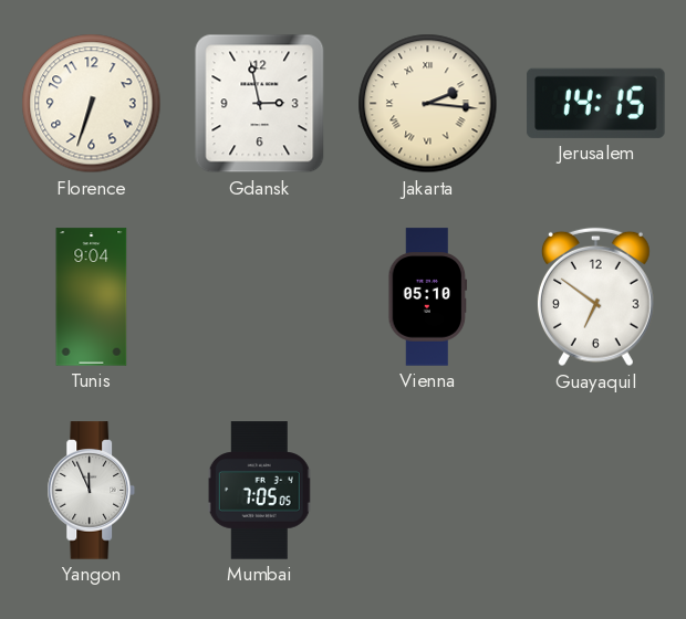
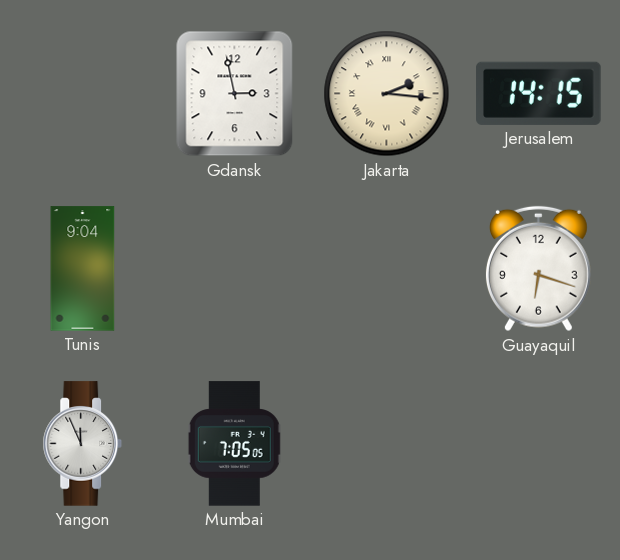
Florence: 6:33 -> none
Vienna: 05:10 -> none
Guayaquil: 6:51 -> 6:18
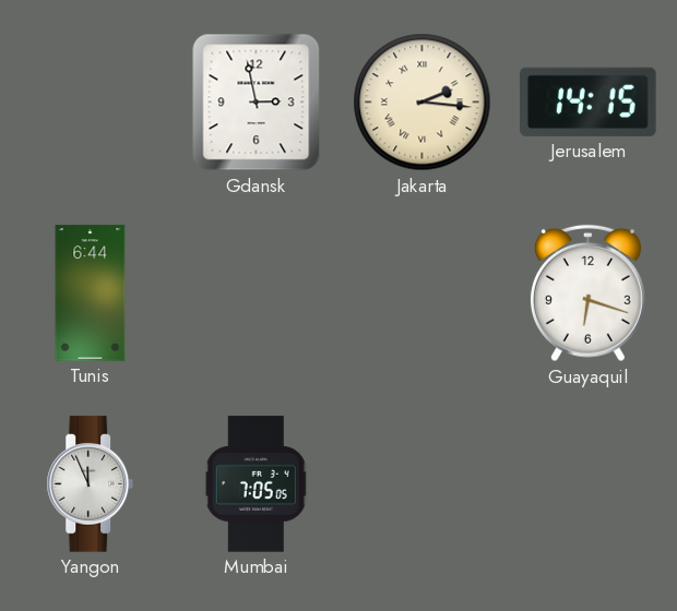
Tunis: 9:04 -> 6:44
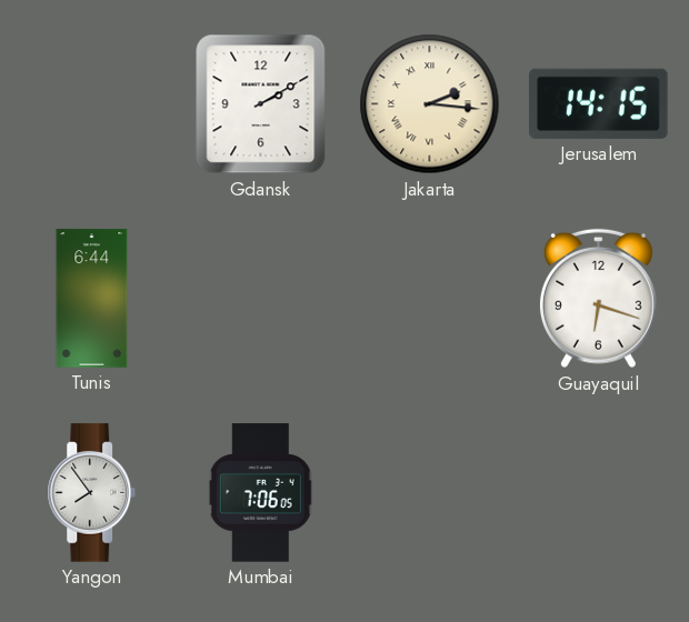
Gdansk: 2:58 -> 2:10
Yangon: 11:56 -> 7:54
Mumbai: 7:05 -> 7:06
